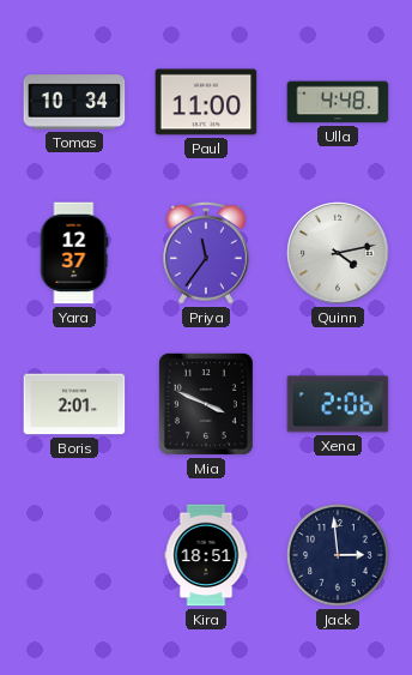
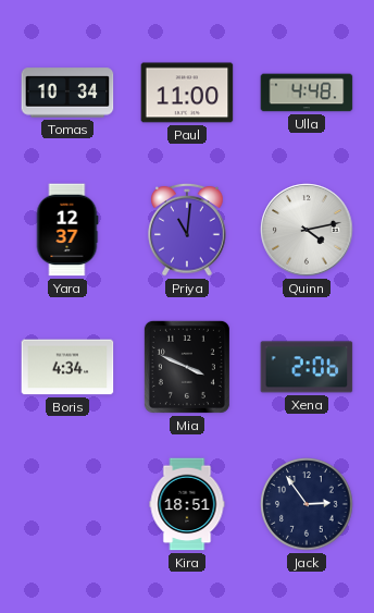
Priya: 11:36 -> 11:01
Boris: 2:01 -> 4:34
Jack: 2:59 -> 2:54
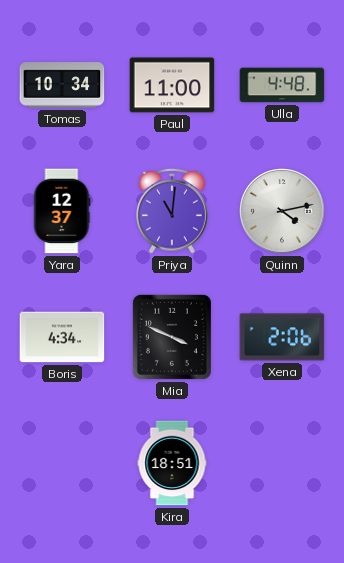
Jack: 2:54 -> none
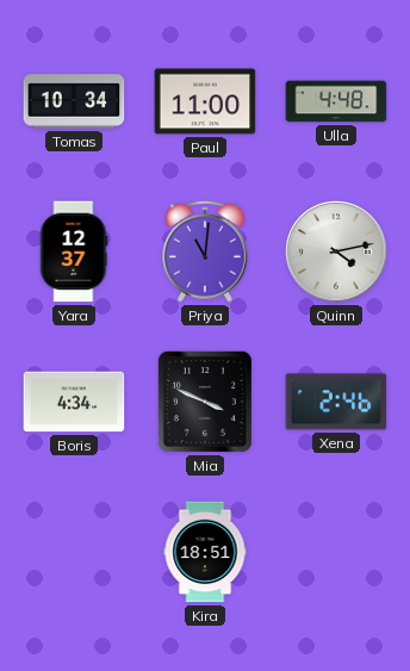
Xena: 2:06 -> 2:46
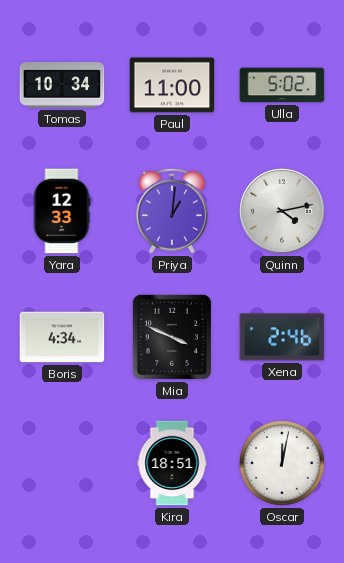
Ulla: 4:48 -> 5:02
Yara: 12:37 -> 12:33
Priya: 11:01 -> 1:01
Oscar: none -> 12:02
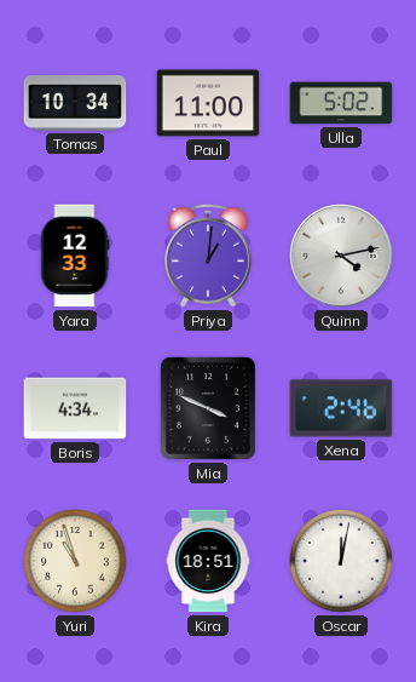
Yuri: none -> 10:57
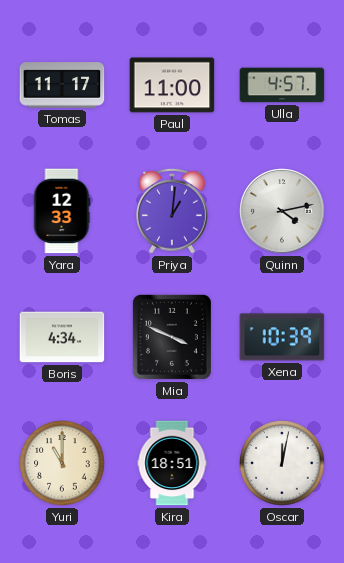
Tomas: 10:34 -> 11:17
Ulla: 5:02 -> 4:57
Xena: 2:46 -> 10:39
Yuri: 10:57 -> 11:00
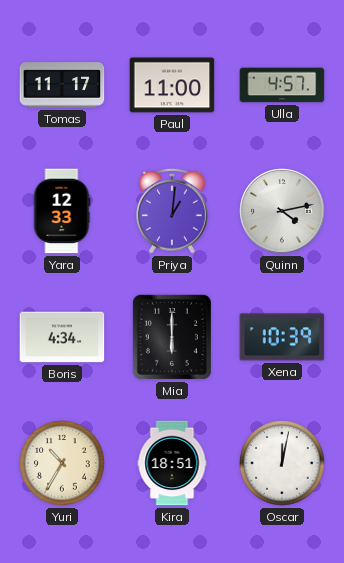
Mia: 3:49 -> 6:00
Yuri: 11:00 -> 10:35
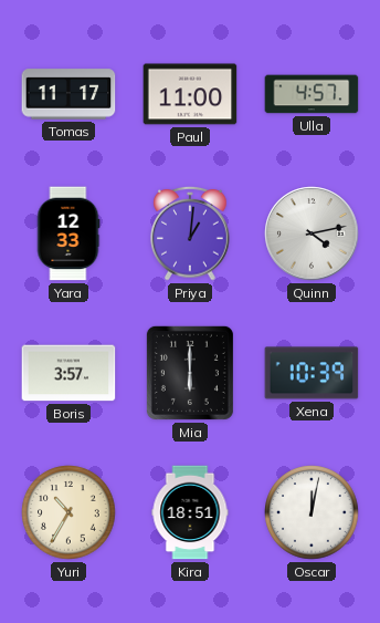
Boris: 4:34 -> 3:57
